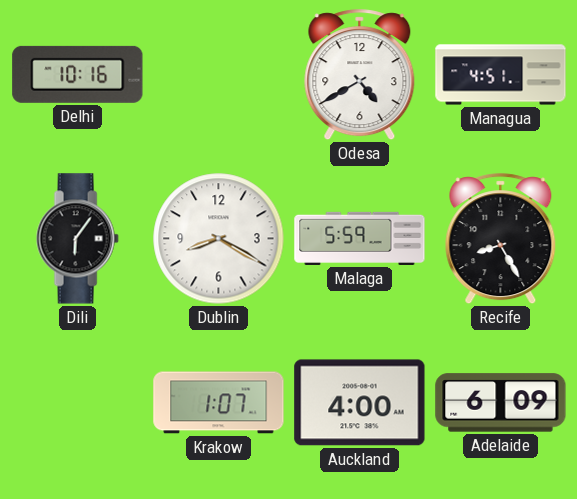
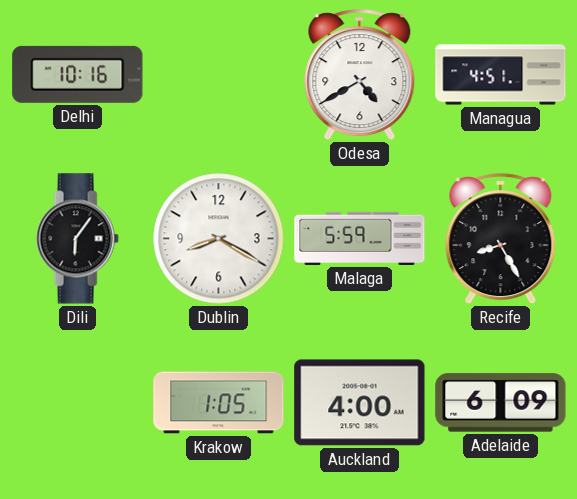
Krakow: 1:07 -> 1:05
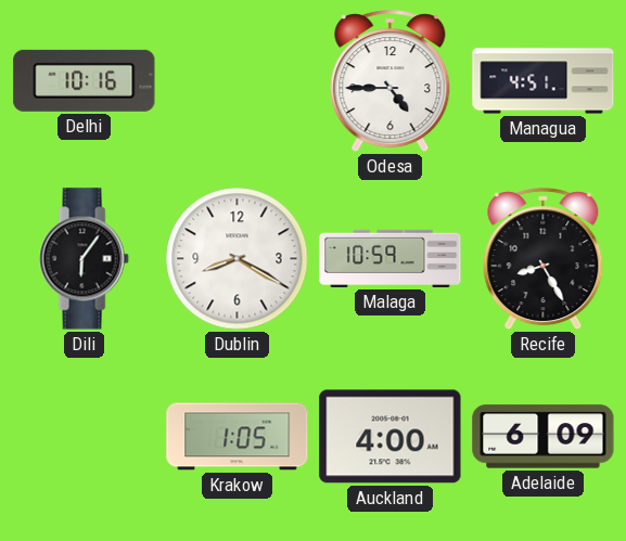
Odesa: 4:40 -> 4:45
Malaga: 5:59 -> 10:59
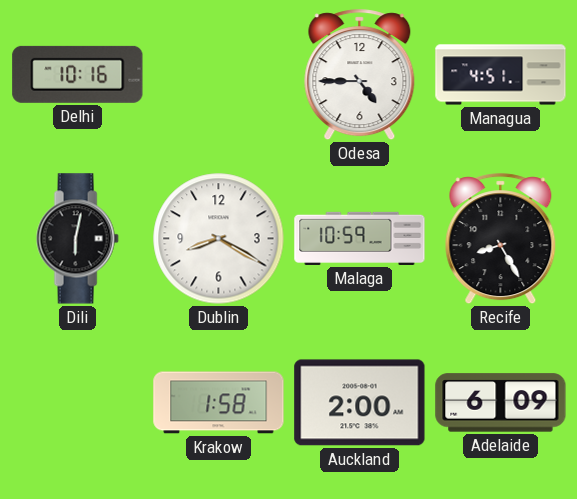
Dili: 6:06 -> 6:02
Krakow: 1:05 -> 1:58
Auckland: 4:00 -> 2:00
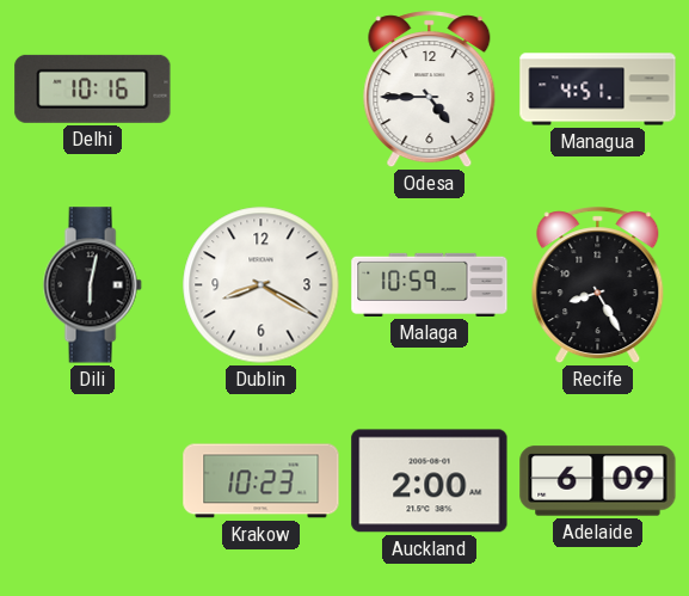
Krakow: 1:58 -> 10:23
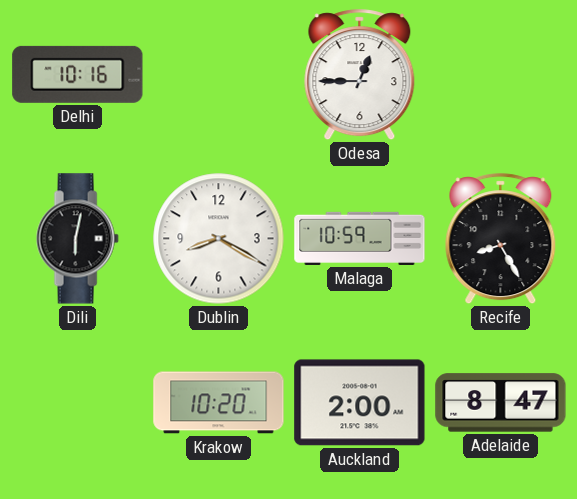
Odesa: 4:45 -> 12:45
Managua: 4:51 -> none
Krakow: 10:23 -> 10:20
Adelaide: 6:09 -> 8:47
